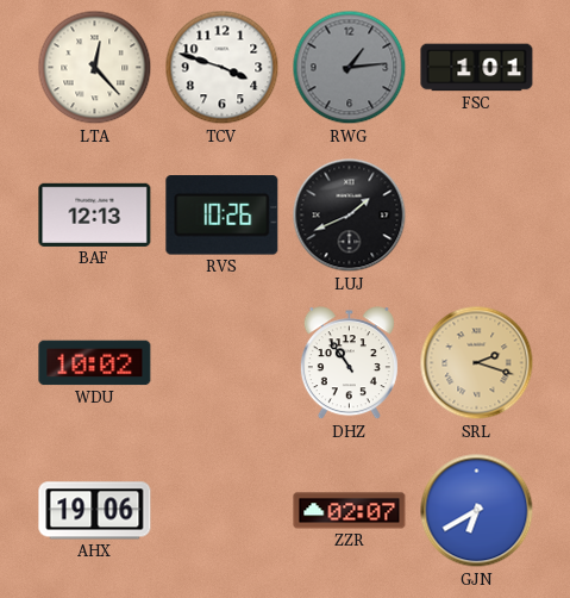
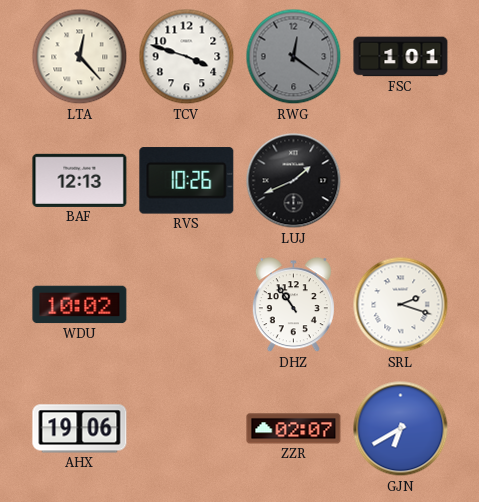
RWG: 1:14 -> 12:21
SRL dial: champagne -> white
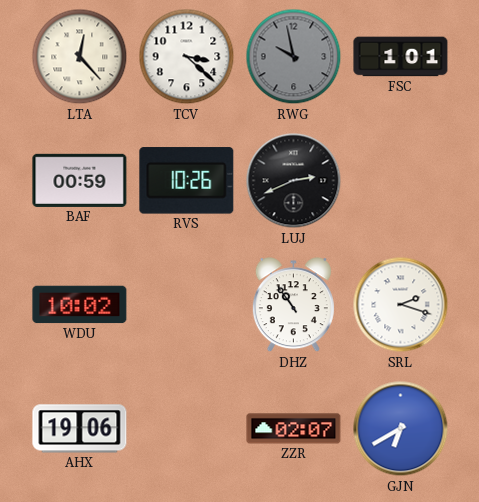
TCV: 3:48 -> 3:22
RWG: 12:21 -> 9:58
BAF: 12:13 -> 00:59
LUJ: 1:41 -> 2:41
